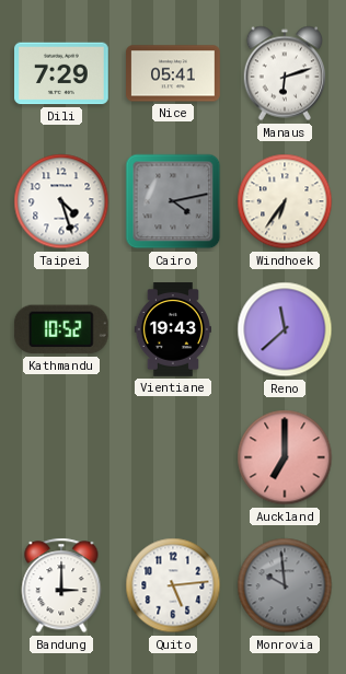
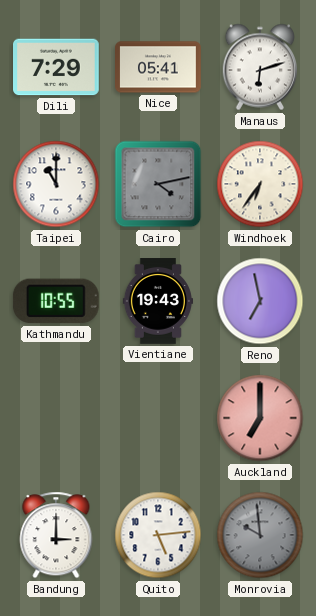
Taipei: 4:27 -> 11:00
Kathmandu: 10:52 -> 10:55
Reno: 11:38 -> 6:58
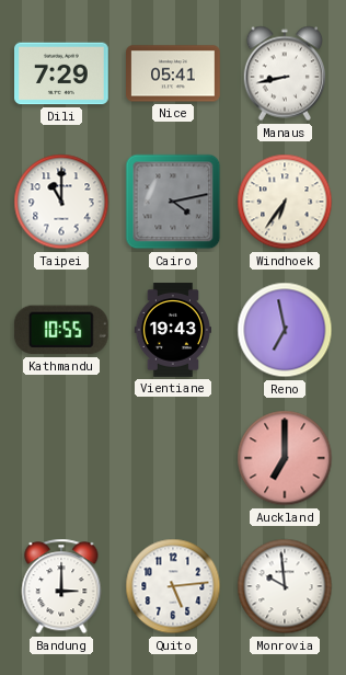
Manaus: 6:12 -> 8:43
Monrovia dial: grey -> white
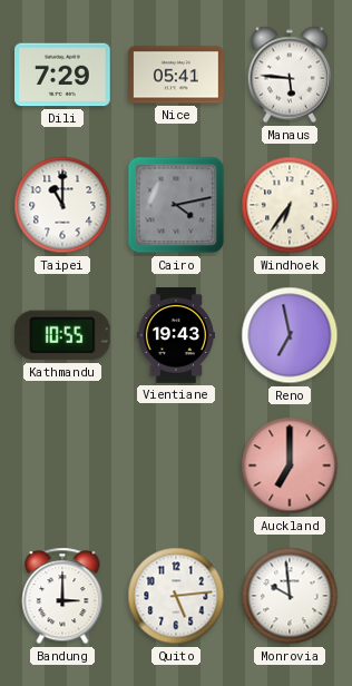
Manaus: 8:43 -> 5:46
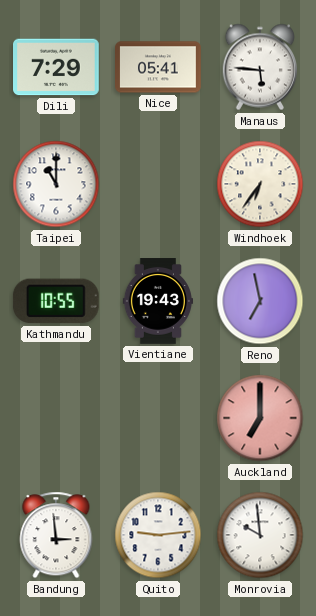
Cairo: 4:13 -> none
Bandung: 3:00 -> 2:59
Quito: 5:14 -> 9:14
